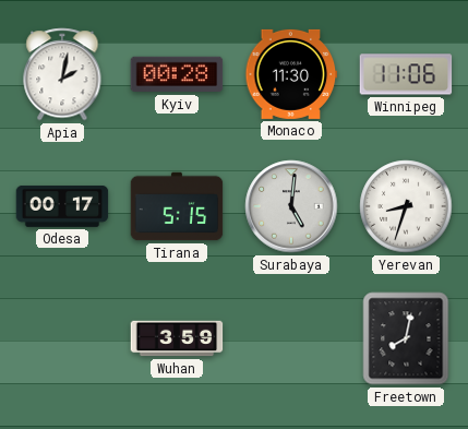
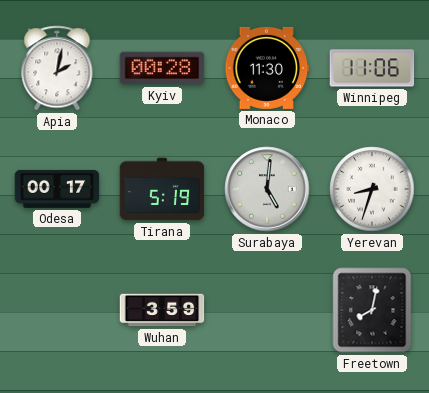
Tirana: 5:15 -> 5:19
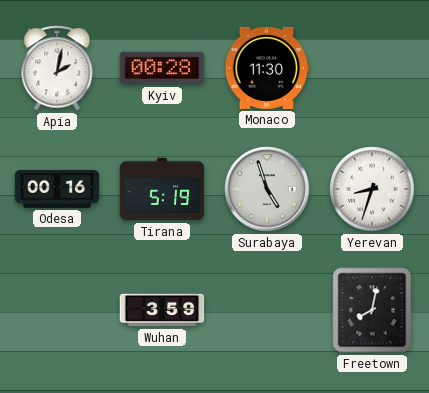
Winnipeg: 11:06 -> none
Odesa: 00:17 -> 00:16
Surabaya: 5:01 -> 4:57
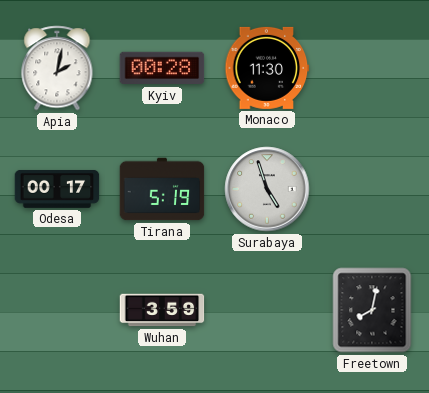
Odesa: 00:16 -> 00:17
Yerevan: 8:33 -> none
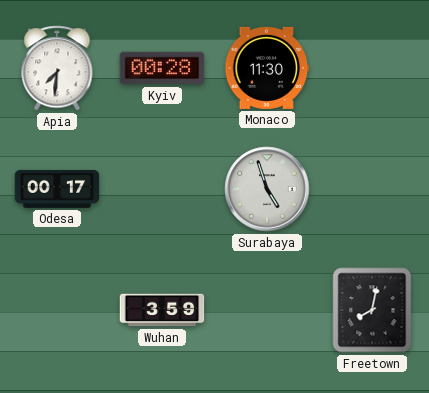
Apia: 2:02 -> 7:31
Tirana: 5:19 -> none
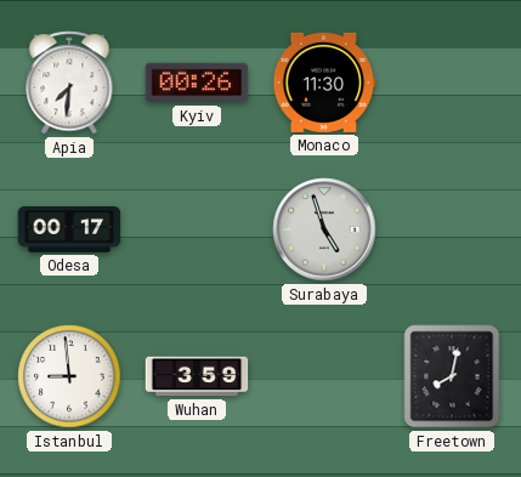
Kyiv: 00:28 -> 00:26
Istanbul: none -> 8:59
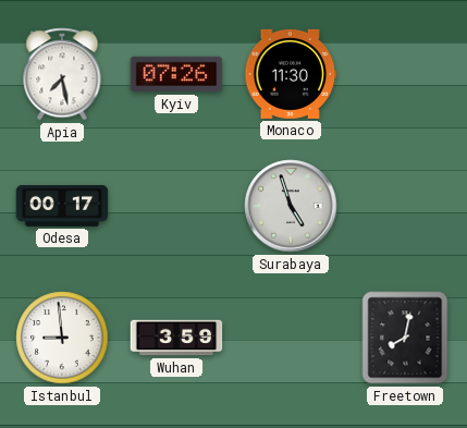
Apia: 7:31 -> 7:28
Kyiv: 00:26 -> 07:26
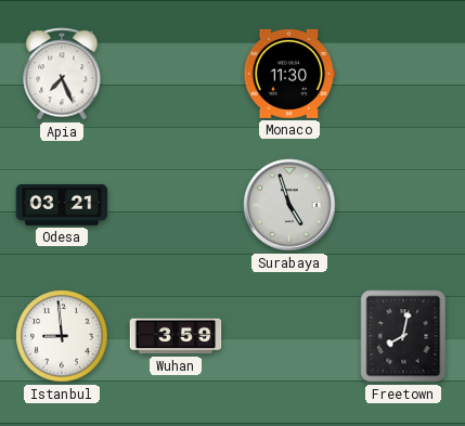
Apia: 7:28 -> 7:26
Kyiv: 07:26 -> none
Odesa: 00:17 -> 03:21
